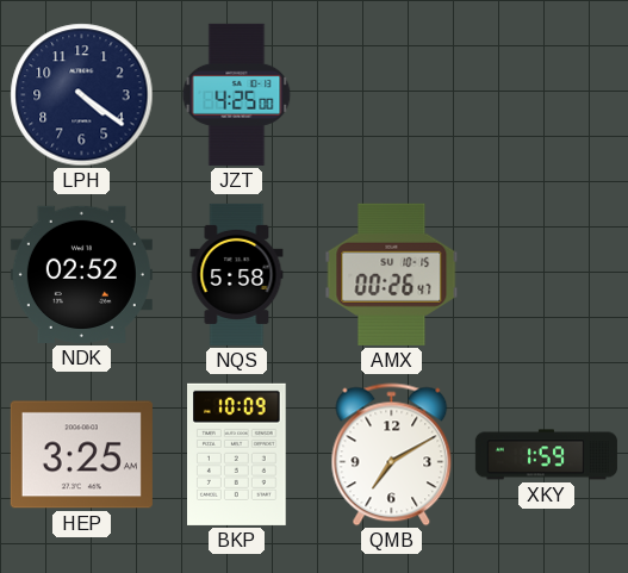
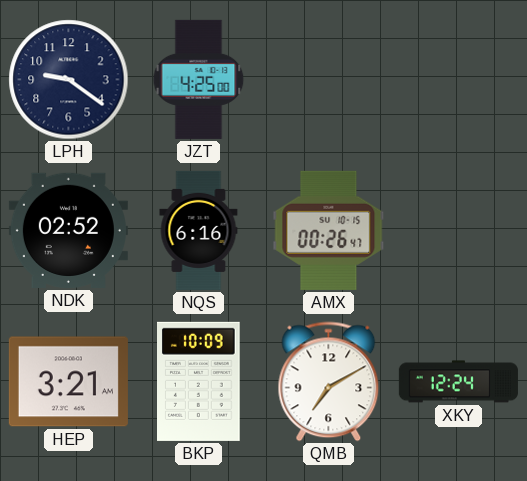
LPH: 4:21 -> 9:21
NQS: 5:58 -> 6:16
HEP: 3:25 -> 3:21
XKY: 1:59 -> 12:24
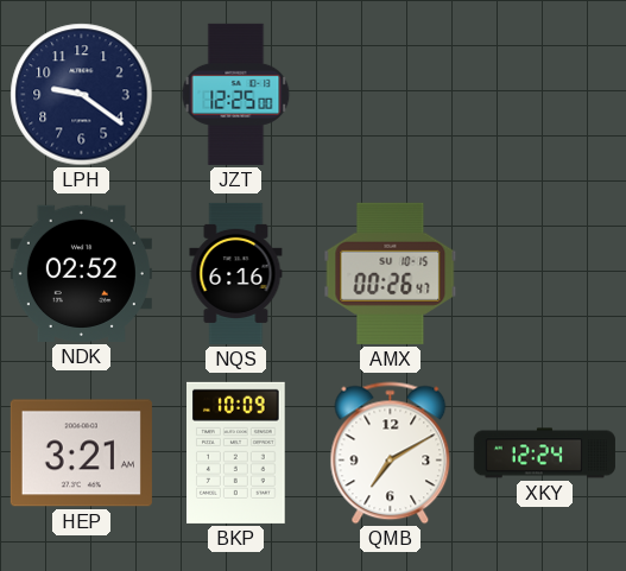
JZT: 4:25 -> 12:25
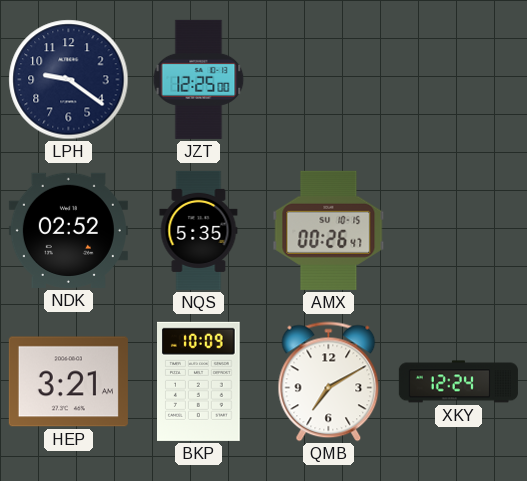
NQS: 6:16 -> 5:35
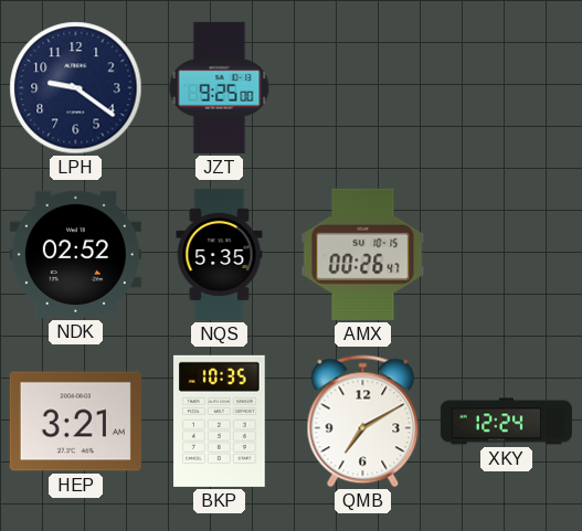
JZT: 12:25 -> 9:25
BKP: 10:09 -> 10:35
